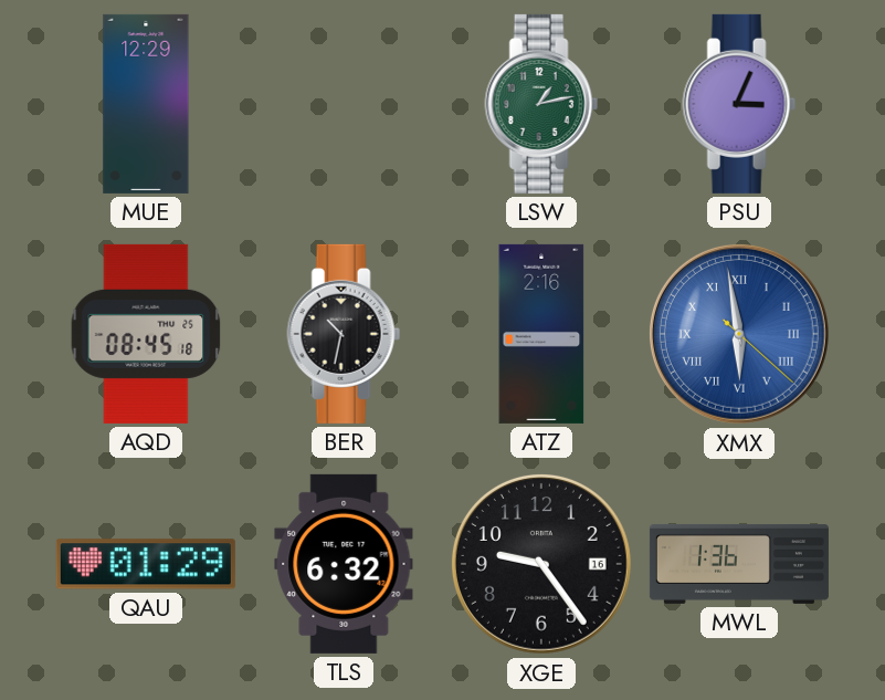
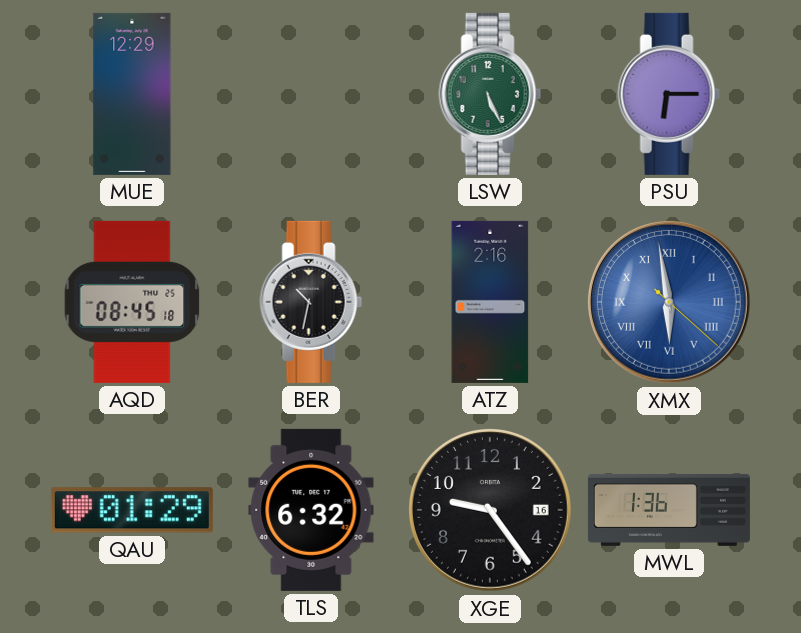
LSW: 1:13 -> 5:26
PSU: 3:04 -> 6:15
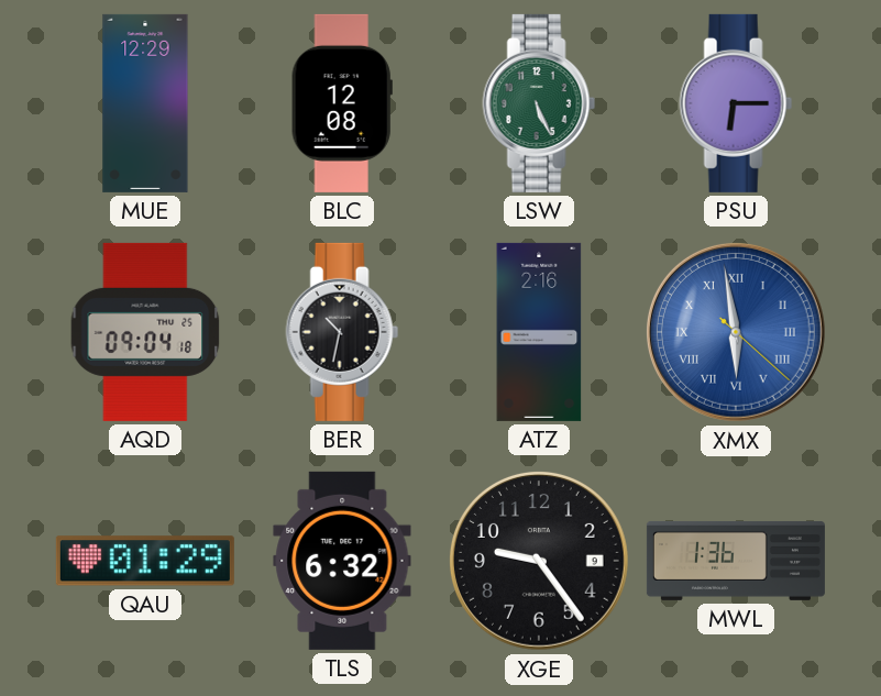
BLC: none -> 12:08
AQD: 08:45 -> 09:04
XGE date: 16 -> 9
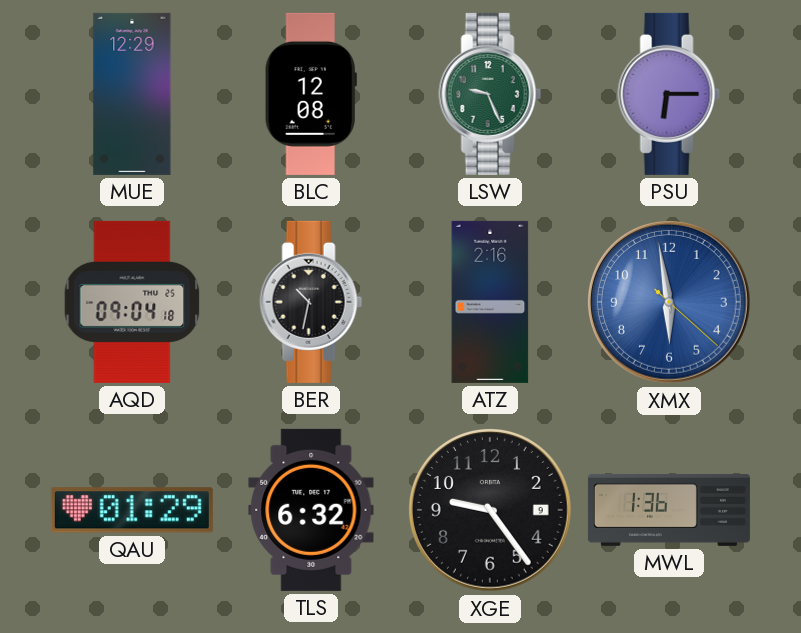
LSW: 5:26 -> 9:26
XMX numerals: Roman -> Arabic
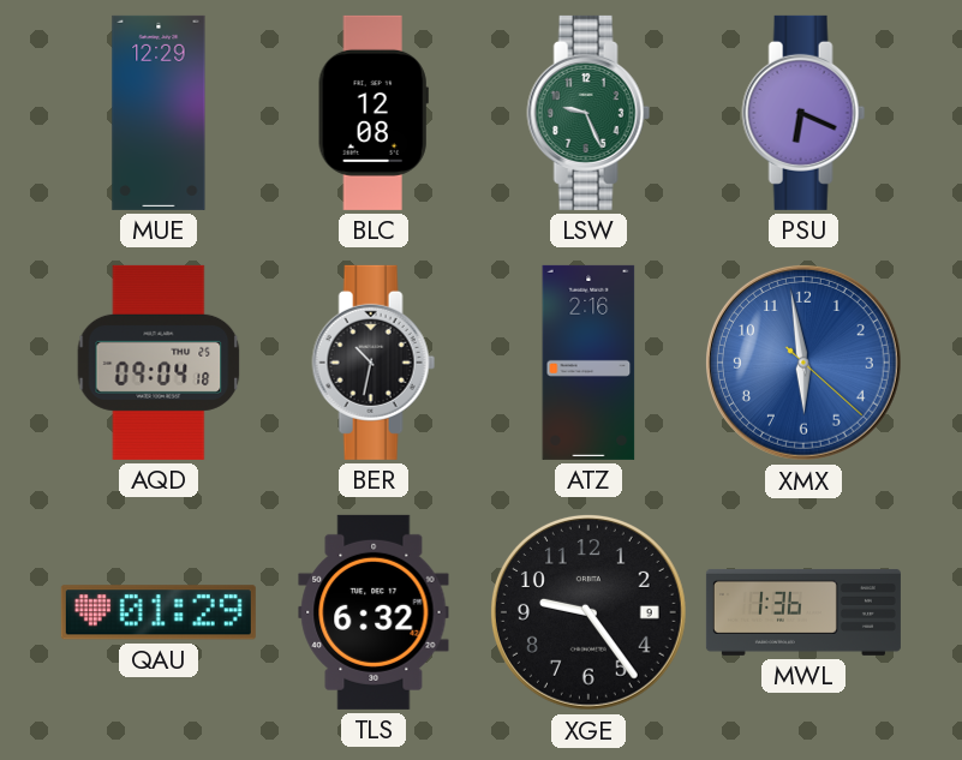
PSU: 6:15 -> 6:19
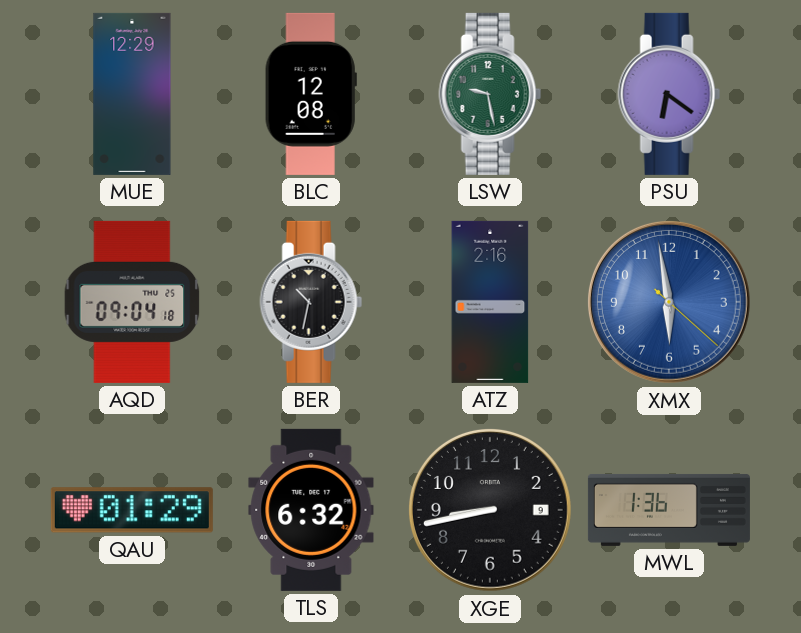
LSW: 9:26 -> 9:28
PSU: 6:19 -> 6:21
XGE: 9:24 -> 8:43
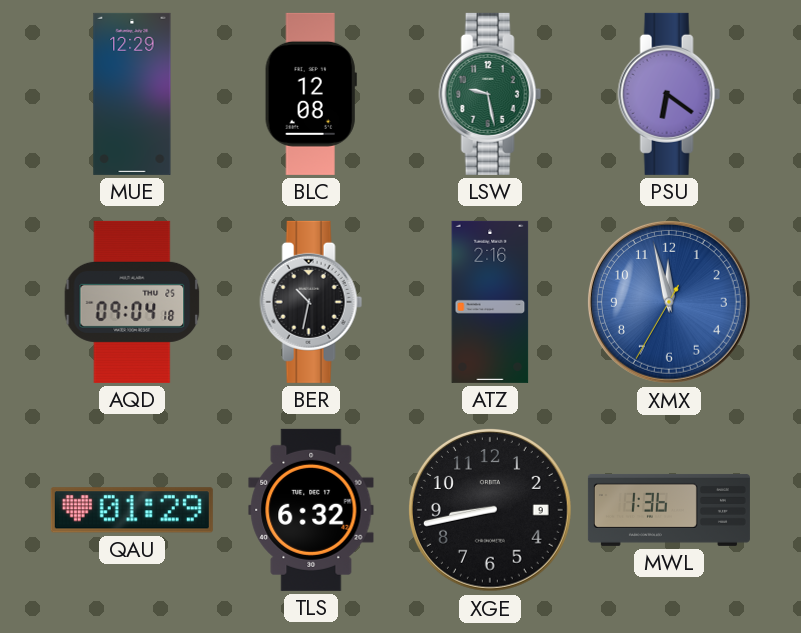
XMX: 5:58 -> 11:57
